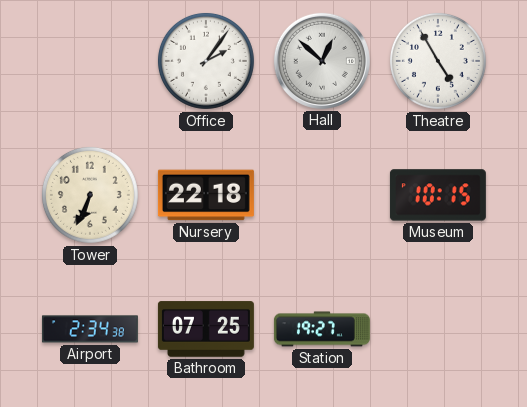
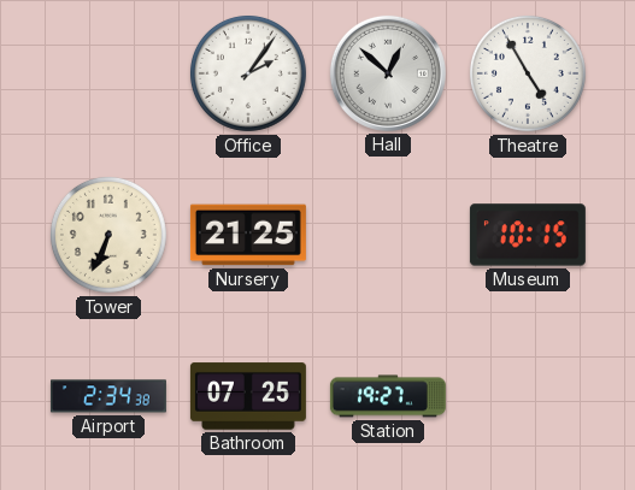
Nursery: 22:18 -> 21:25
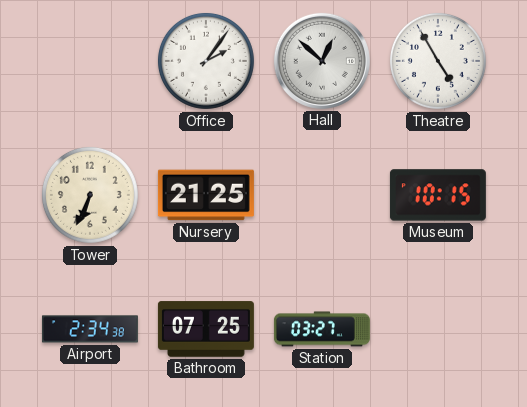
Station: 19:27 -> 03:27
